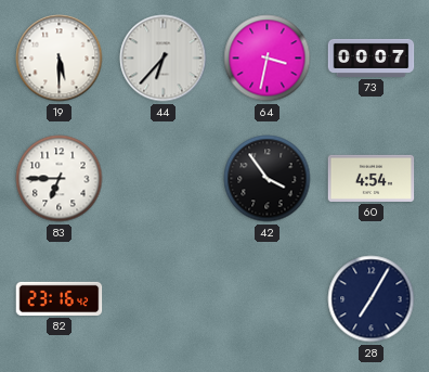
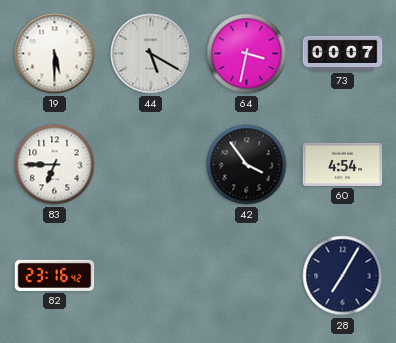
44: 6:37 -> 5:20
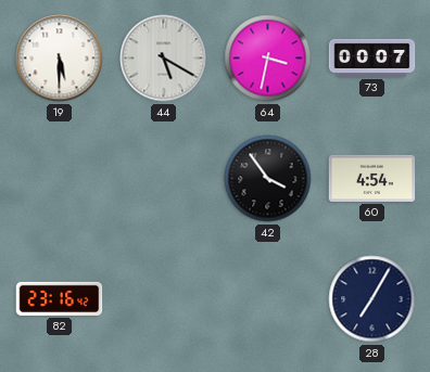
83: 6:45 -> none
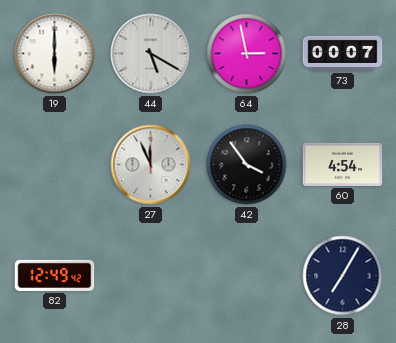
19: 5:30 -> 6:00
64: 3:32 -> 2:58
27: none -> 11:56
82: 23:16 -> 12:49
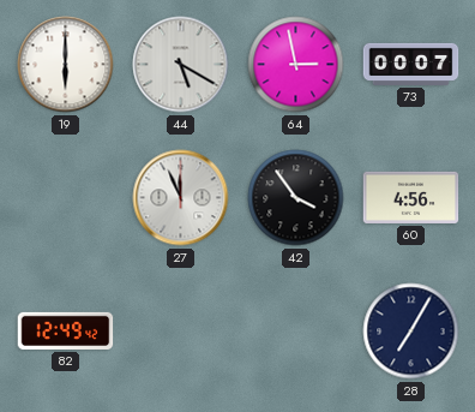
60: 4:54 -> 4:56
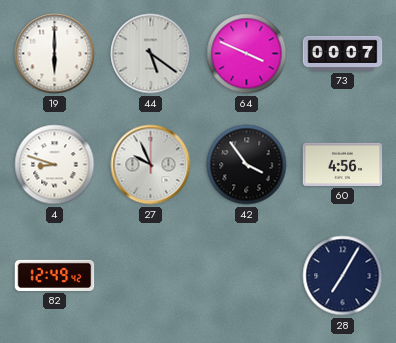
44: 5:20 -> 5:21
64: 2:58 -> 3:49
4: none -> 8:48
27: 11:56 -> 9:56
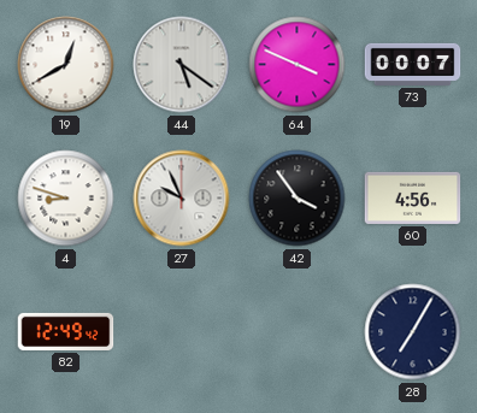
19: 6:00 -> 12:40
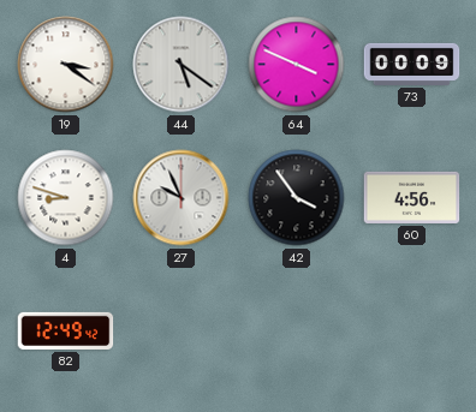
19: 12:40 -> 3:21
73: 00:07 -> 00:09
28: 7:05 -> none
